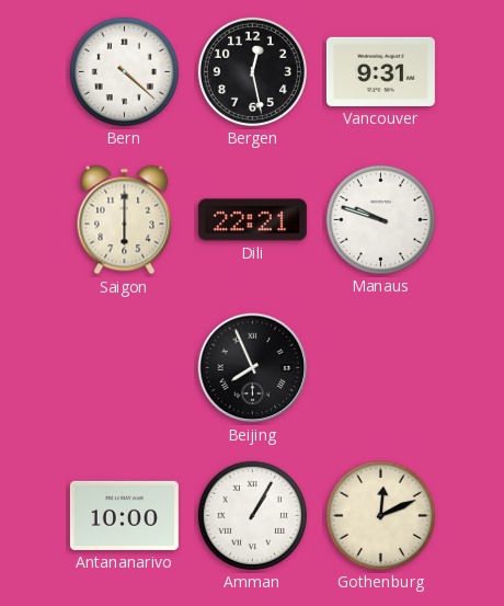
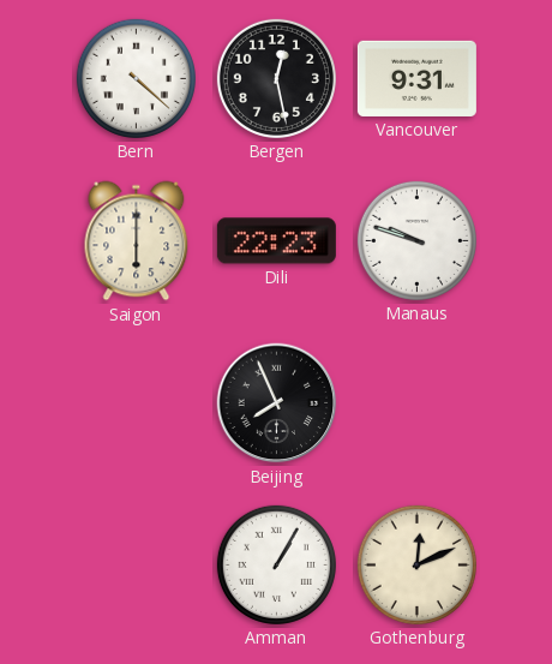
Dili: 22:21 -> 22:23
Antananarivo: 10:00 -> none
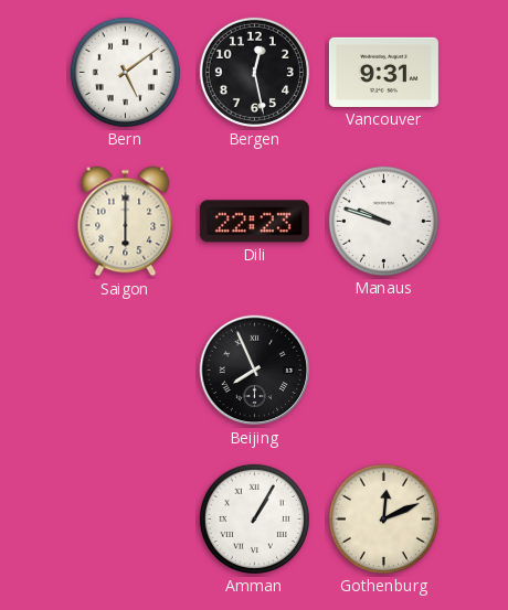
Bern: 4:22 -> 5:09
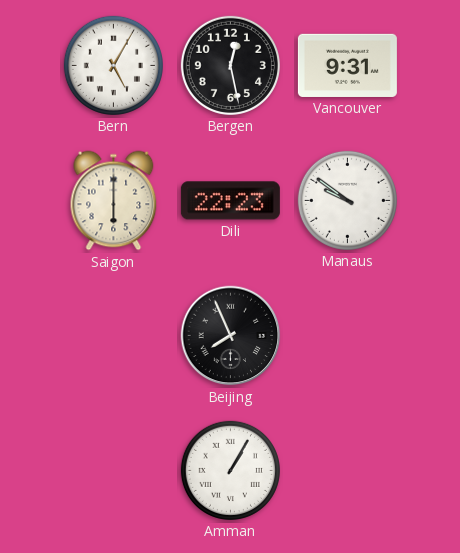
Bern: 5:09 -> 5:05
Manaus: 9:48 -> 9:51
Gothenburg: 12:11 -> none
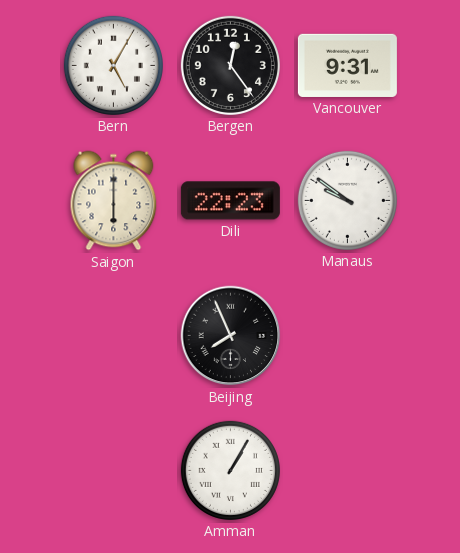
Bergen: 12:28 -> 12:24
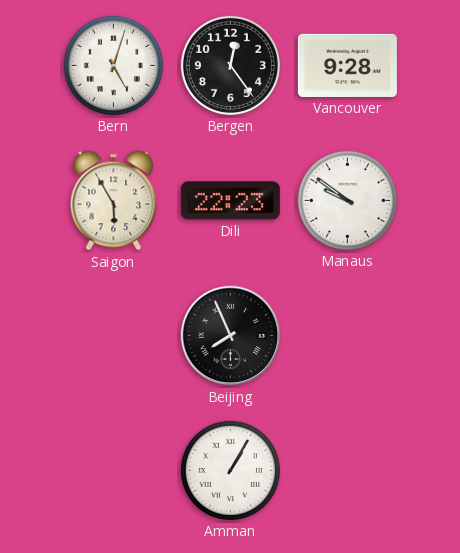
Bern: 5:05 -> 5:03
Vancouver: 9:31 -> 9:28
Saigon: 6:00 -> 5:55
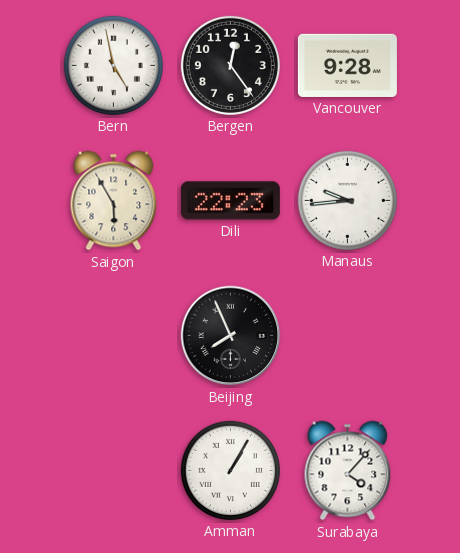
Bern: 5:03 -> 4:58
Manaus: 9:51 -> 9:44
Surabaya: none -> 4:07
